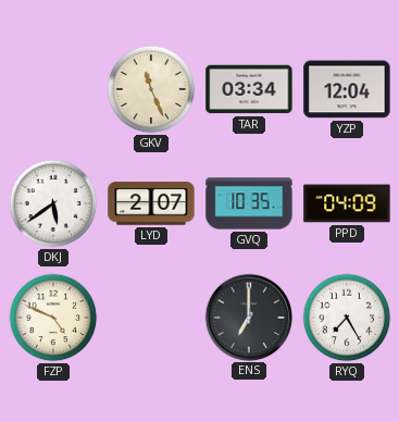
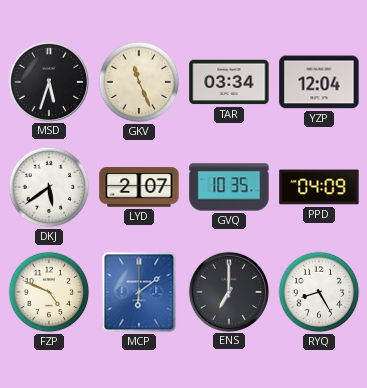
MSD: none -> 5:33
MCP: none -> 6:09
RYQ: 7:25 -> 8:25
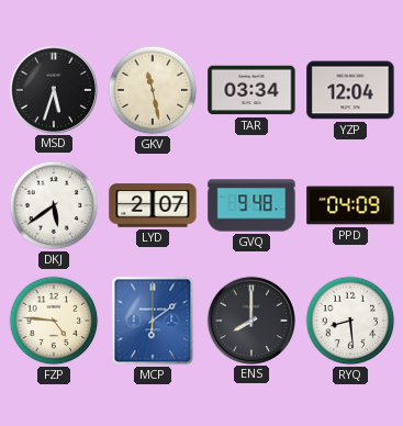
GKV: 11:26 -> 11:28
GVQ: 10:35 -> 9:48
FZP: 4:49 -> 4:46
ENS: 7:00 -> 8:00
RYQ: 8:25 -> 8:29
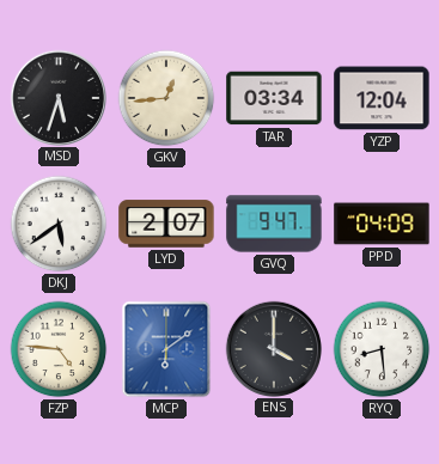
GKV: 11:28 -> 12:44
GVQ: 9:48 -> 9:47
ENS: 8:00 -> 4:00
